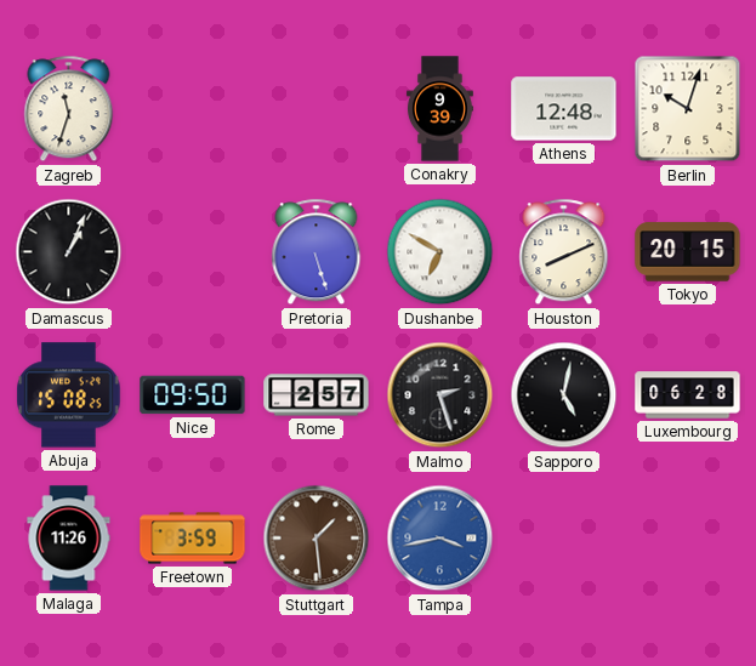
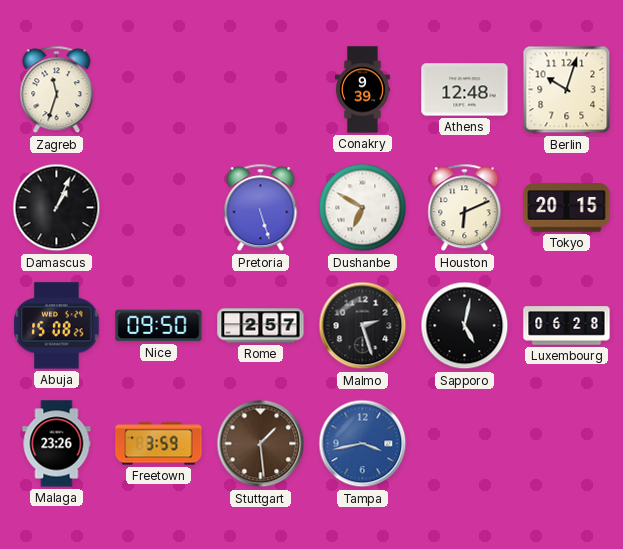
Houston: 8:11 -> 6:11
Malaga: 11:26 -> 23:26
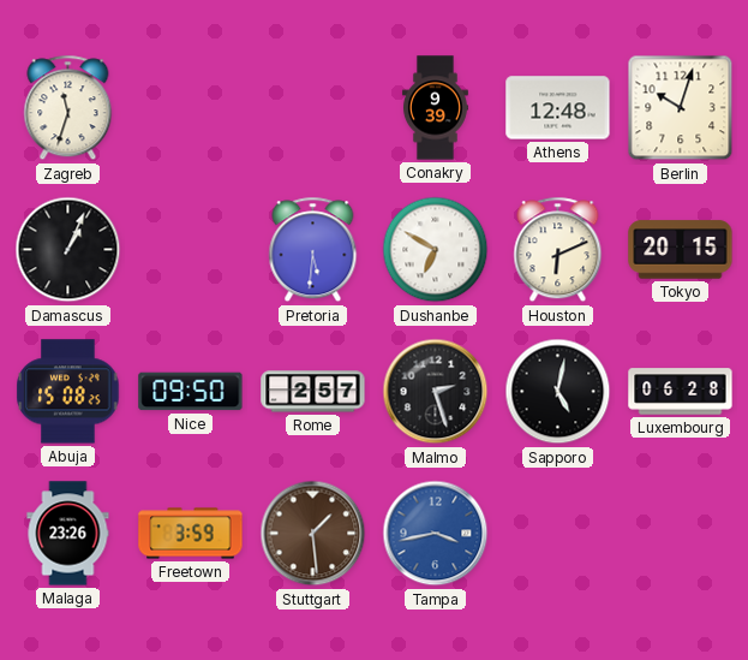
Pretoria: 5:27 -> 5:31
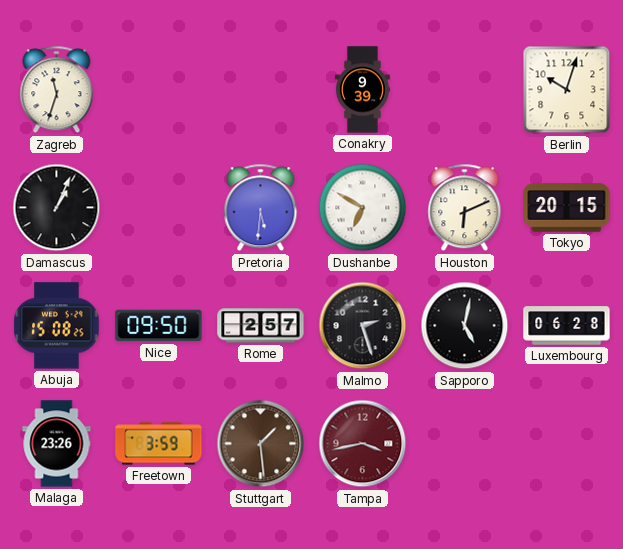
Athens: 12:48 -> none
Tampa dial: blue -> burgundy
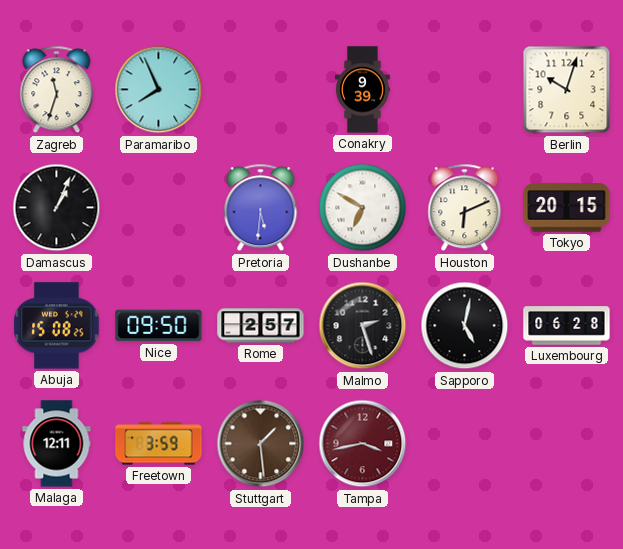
Paramaribo: none -> 7:56
Malaga: 23:26 -> 12:11
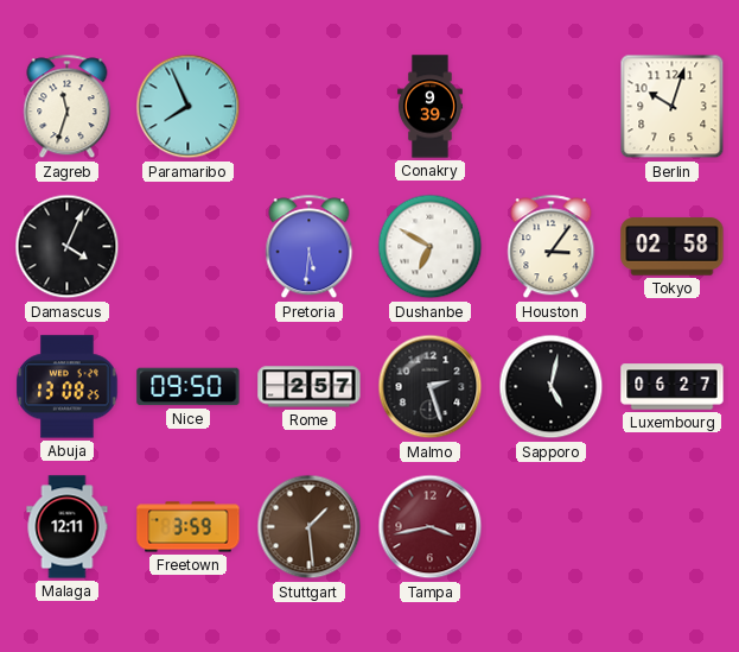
Damascus: 1:04 -> 4:04
Houston: 6:11 -> 3:06
Tokyo: 20:15 -> 02:58
Abuja: 15:08 -> 13:08
Luxembourg: 06:28 -> 06:27
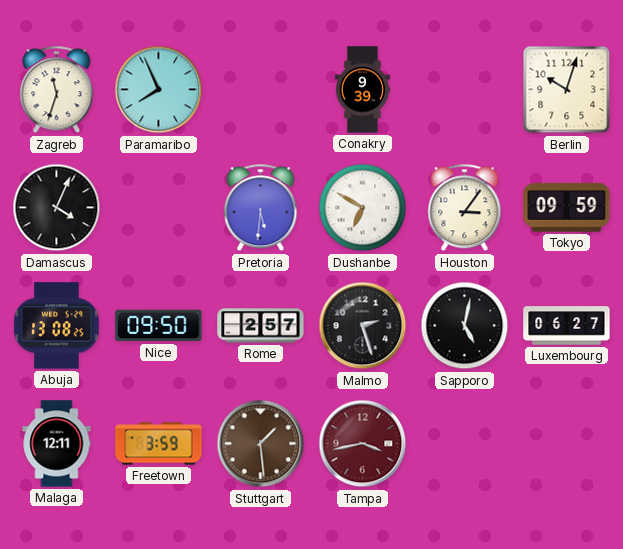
Tokyo: 02:58 -> 09:59
